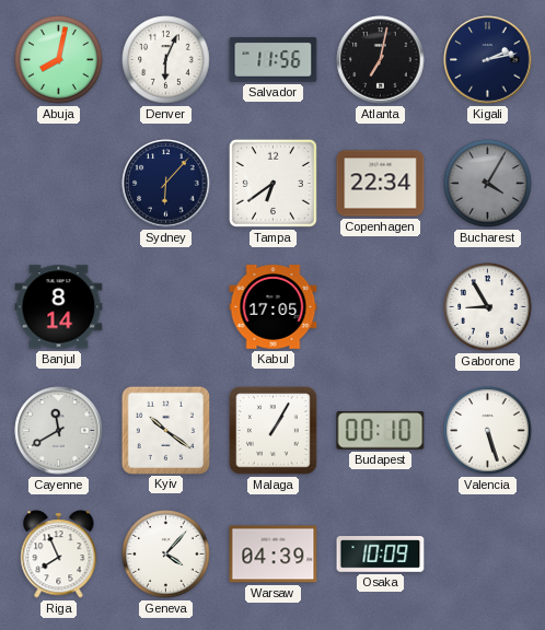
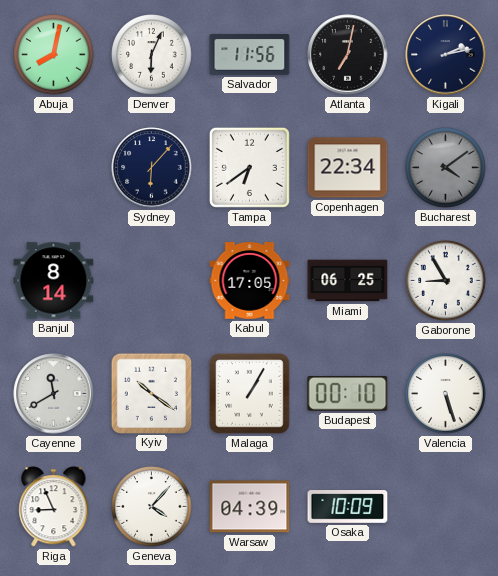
Bucharest: 4:05 -> 4:09
Miami: none -> 06:25
Riga: 7:56 -> 8:56
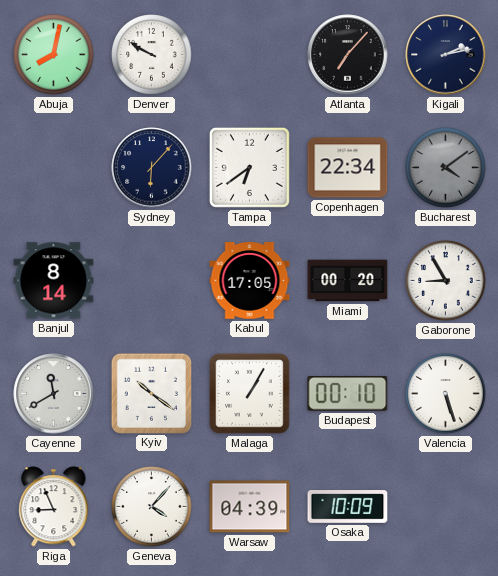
Denver: 6:04 -> 9:50
Salvador: 11:56 -> none
Atlanta: 7:02 -> 7:07
Miami: 06:25 -> 00:20
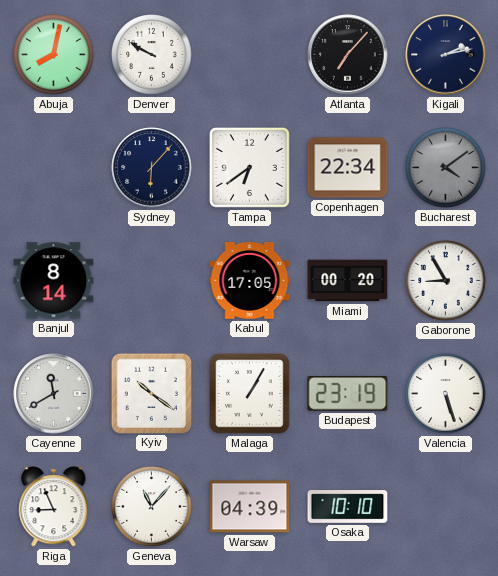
Budapest: 00:10 -> 23:19
Geneva: 4:07 -> 11:07
Osaka: 10:09 -> 10:10
